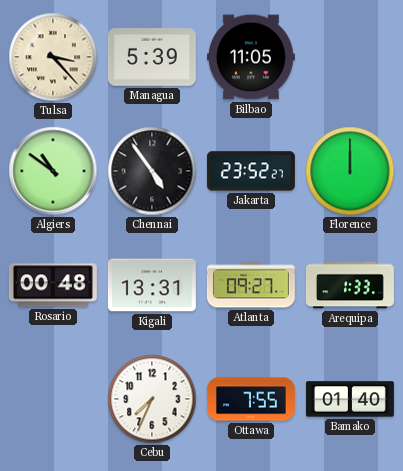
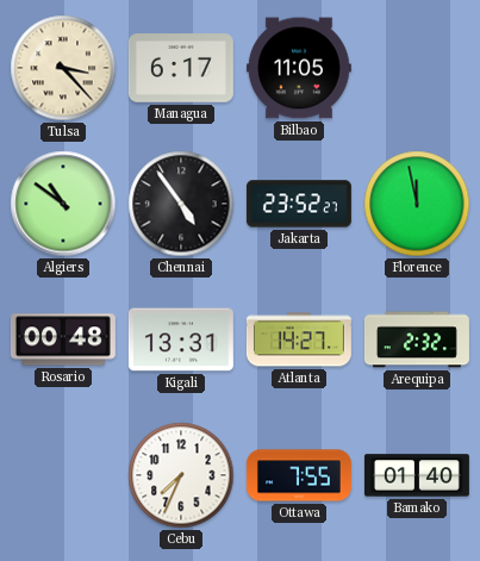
Managua: 5:39 -> 6:17
Florence: 12:00 -> 11:58
Atlanta: 09:27 -> 14:27
Arequipa: 1:33 -> 2:32
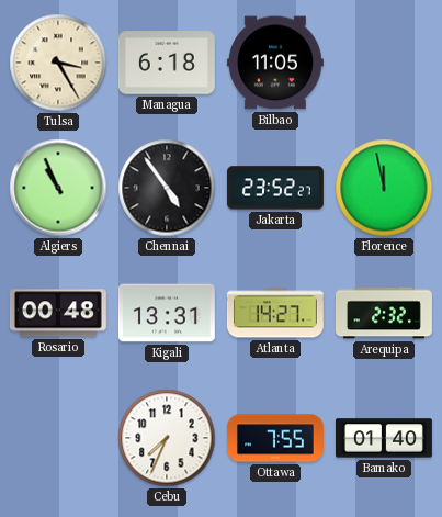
Tulsa: 3:23 -> 3:25
Managua: 6:17 -> 6:18
Algiers: 10:51 -> 10:56
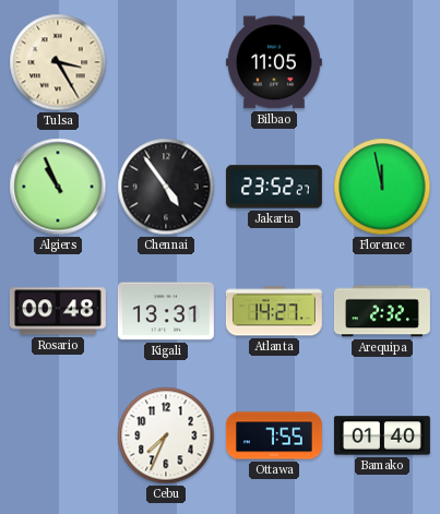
Managua: 6:18 -> none
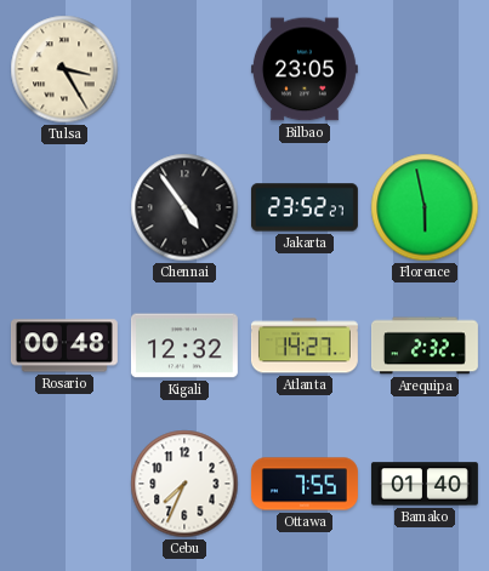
Bilbao: 11:05 -> 23:05
Algiers: 10:56 -> none
Florence: 11:58 -> 5:58
Kigali: 13:31 -> 12:32
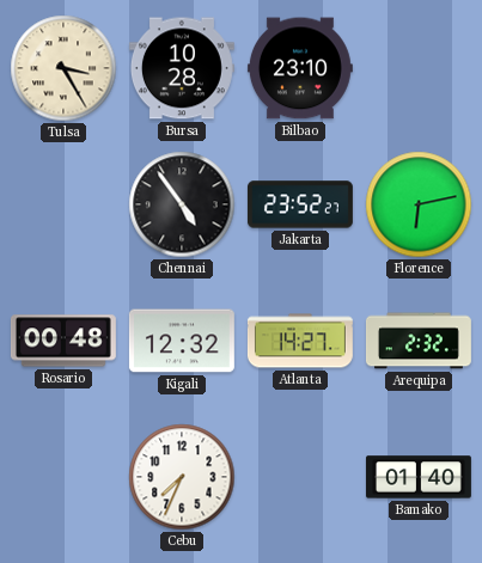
Bursa: none -> 10:28
Bilbao: 23:05 -> 23:10
Florence: 5:58 -> 6:13
Ottawa: 7:55 -> none
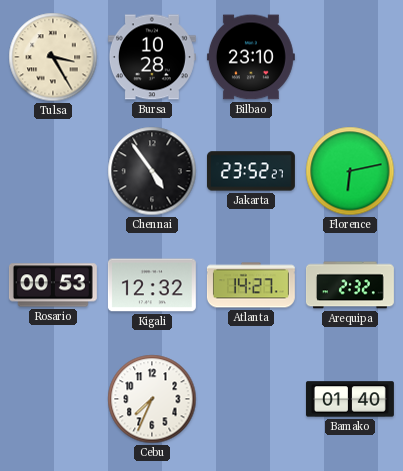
Rosario: 00:48 -> 00:53
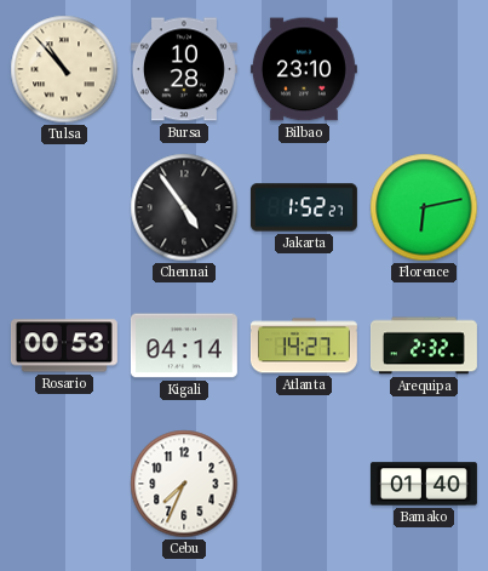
Tulsa: 3:25 -> 10:53
Jakarta: 23:52 -> 1:52
Kigali: 12:32 -> 04:14
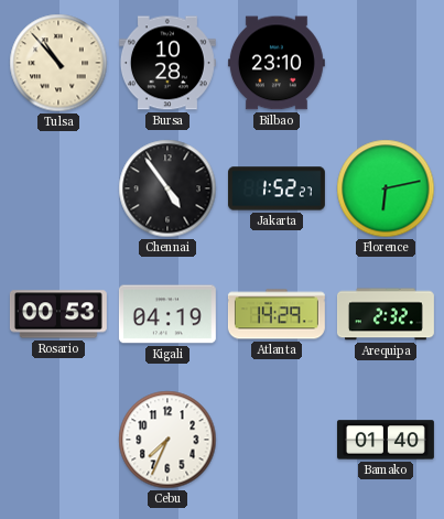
Kigali: 04:14 -> 04:19
Atlanta: 14:27 -> 14:29
